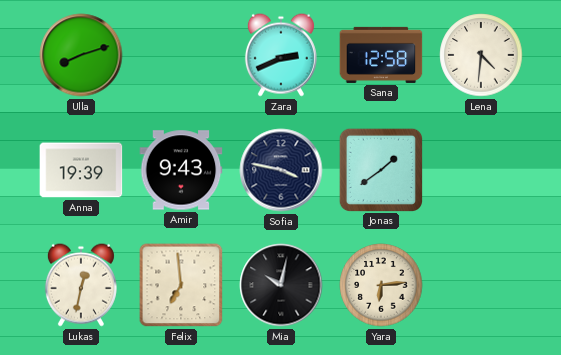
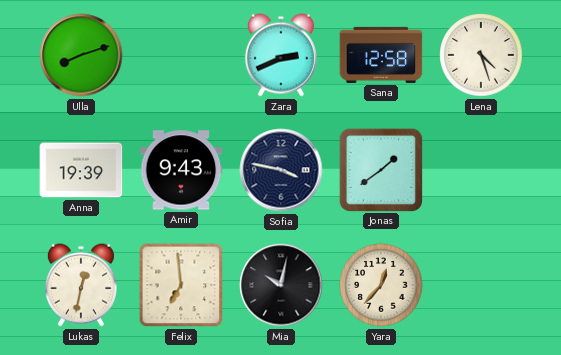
Lena: 4:31 -> 4:27
Yara: 6:14 -> 12:37
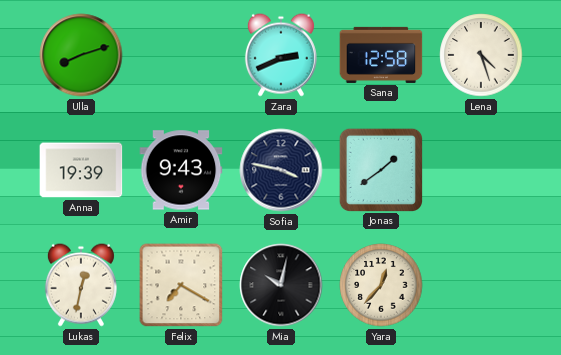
Felix: 6:59 -> 7:20
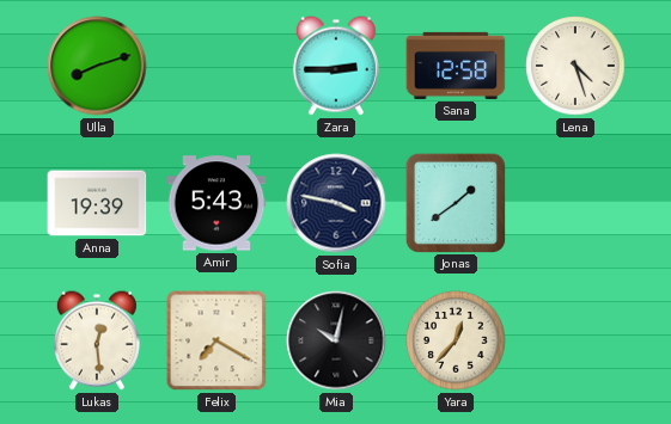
Zara: 2:41 -> 2:45
Amir: 9:43 -> 5:43
Lukas: 12:32 -> 12:29
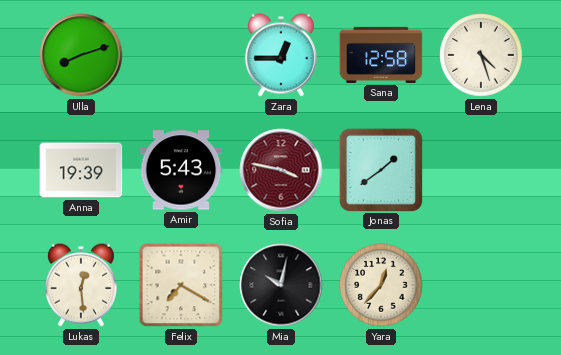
Zara: 2:45 -> 12:45
Sofia dial: navy -> burgundy
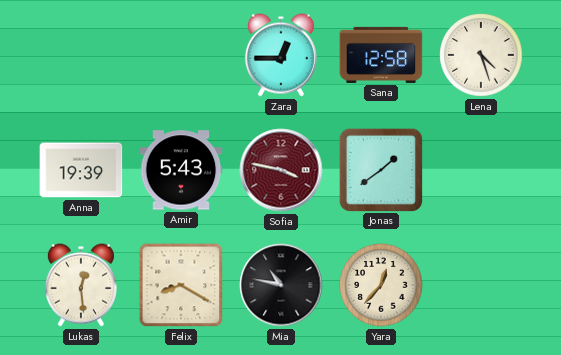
Ulla: 8:12 -> none
Felix: 7:20 -> 8:20
Mia: 10:02 -> 10:47
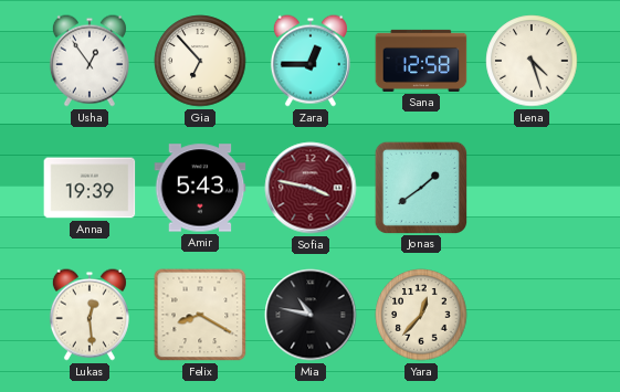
Usha: none -> 12:54
Gia: none -> 6:53
